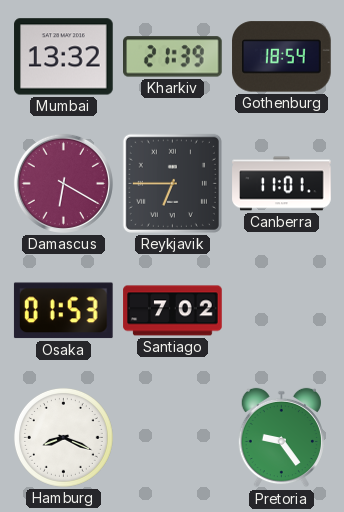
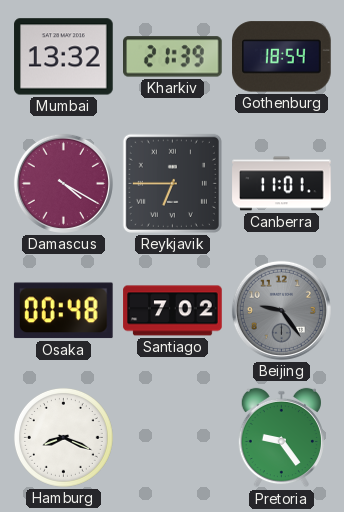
Damascus: 6:20 -> 4:20
Osaka: 01:53 -> 00:48
Beijing: none -> 9:24
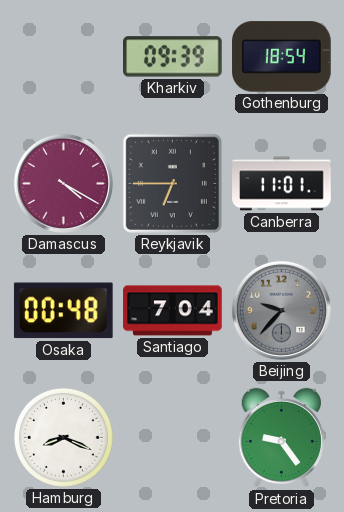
Mumbai: 13:32 -> none
Kharkiv: 21:39 -> 09:39
Santiago: 7:02 -> 7:04
Beijing: 9:24 -> 9:37
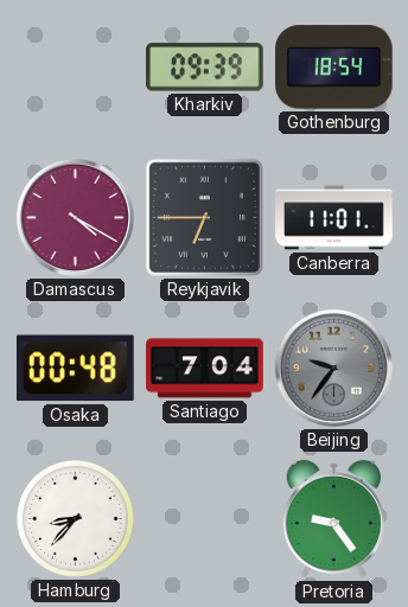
Beijing: 9:37 -> 9:36
Hamburg: 8:19 -> 8:37
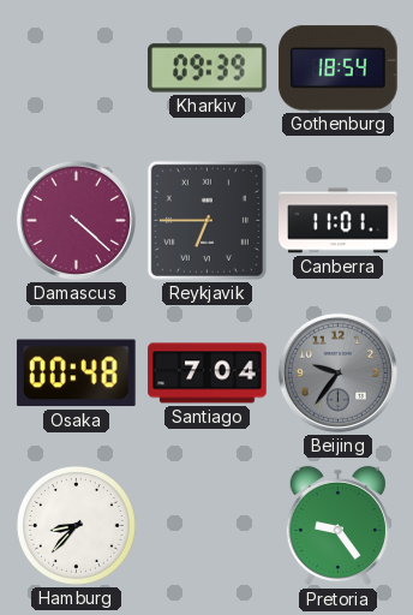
Damascus: 4:20 -> 4:22
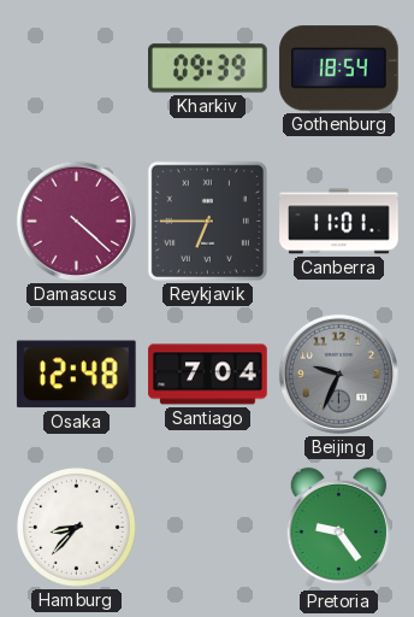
Osaka: 00:48 -> 12:48
Beijing: 9:36 -> 9:34
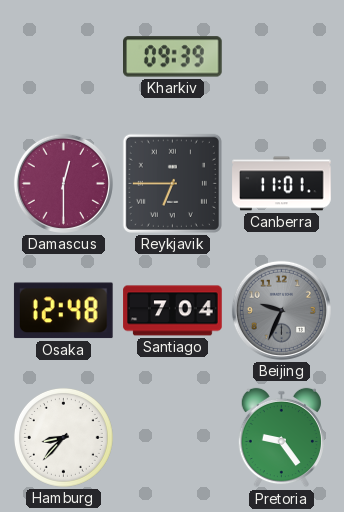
Gothenburg: 18:54 -> none
Damascus: 4:22 -> 12:30
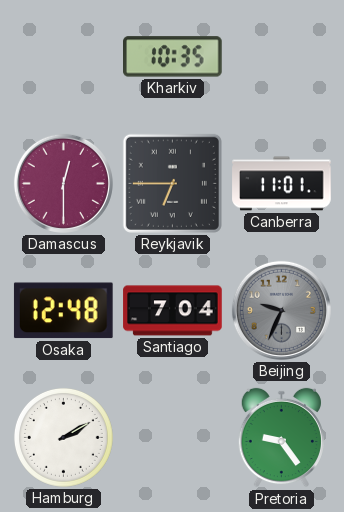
Kharkiv: 09:39 -> 10:35
Hamburg: 8:37 -> 2:10
